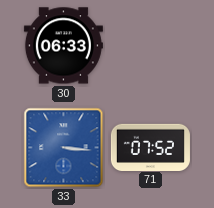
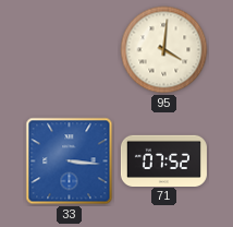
30: 06:33 -> none
95: none -> 4:01
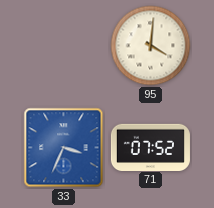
33: 3:16 -> 3:34
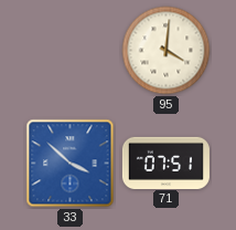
33: 3:34 -> 3:52
71: 07:52 -> 07:51
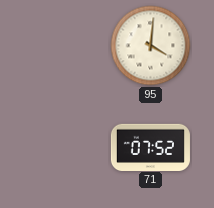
33: 3:52 -> none
71: 07:51 -> 07:52
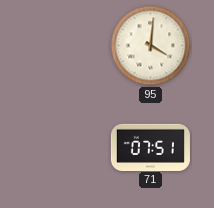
71: 07:52 -> 07:51
